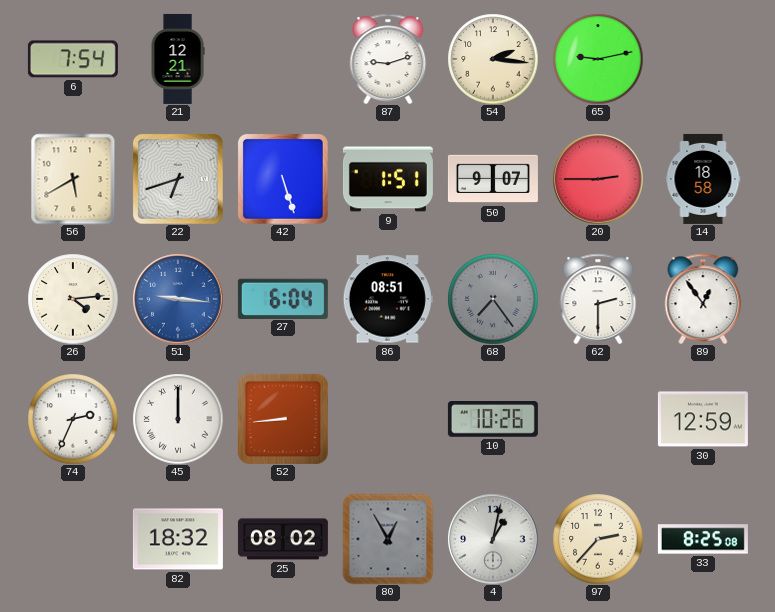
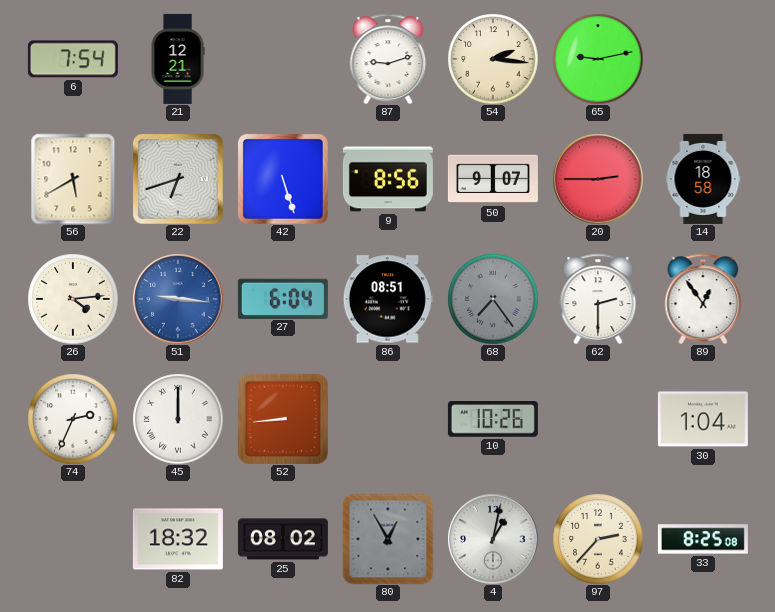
9: 1:51 -> 8:56
30: 12:59 -> 1:04
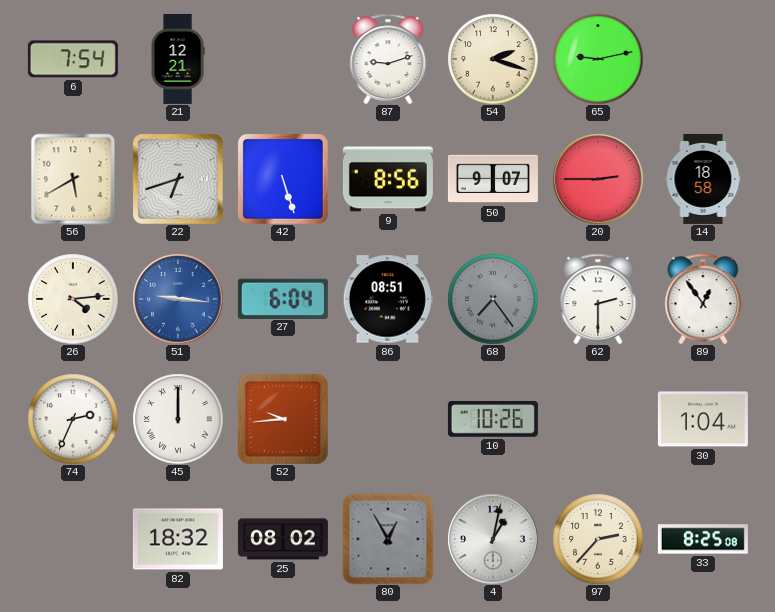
54: 2:16 -> 2:18
52: 8:44 -> 9:44
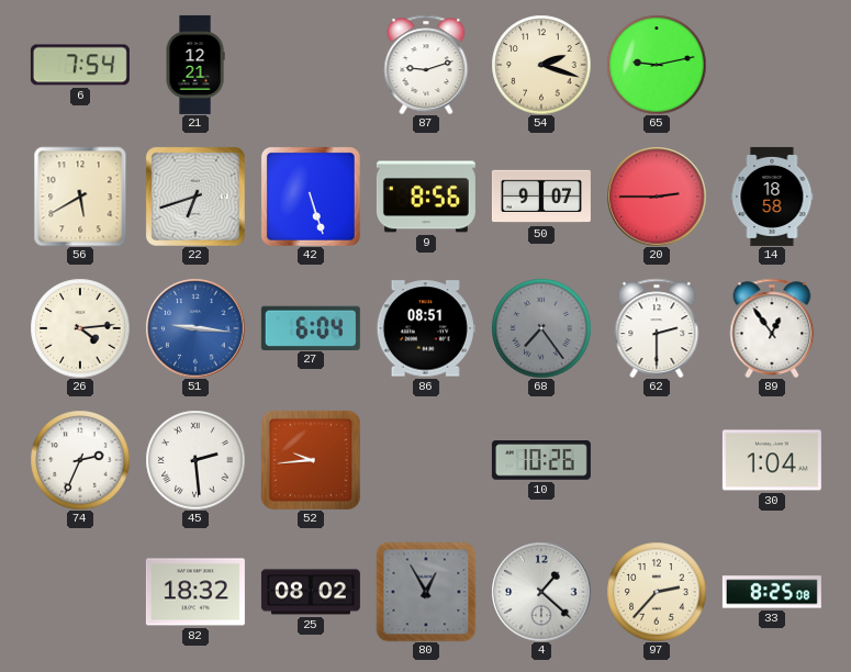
45: 12:00 -> 2:29
4: 1:02 -> 1:22
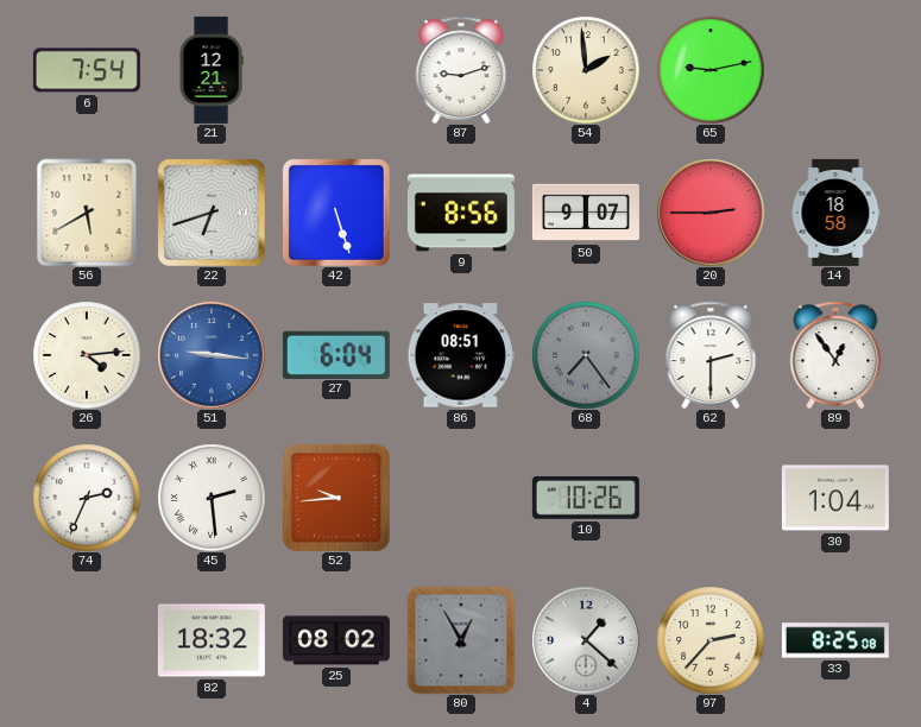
54: 2:18 -> 1:59
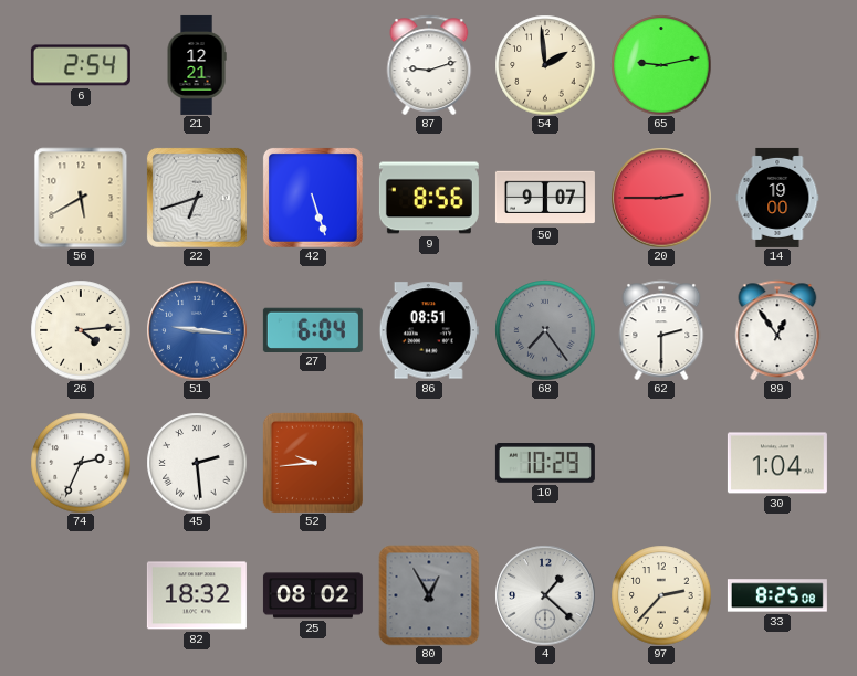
6: 7:54 -> 2:54
14: 18:58 -> 19:00
10: 10:26 -> 10:29
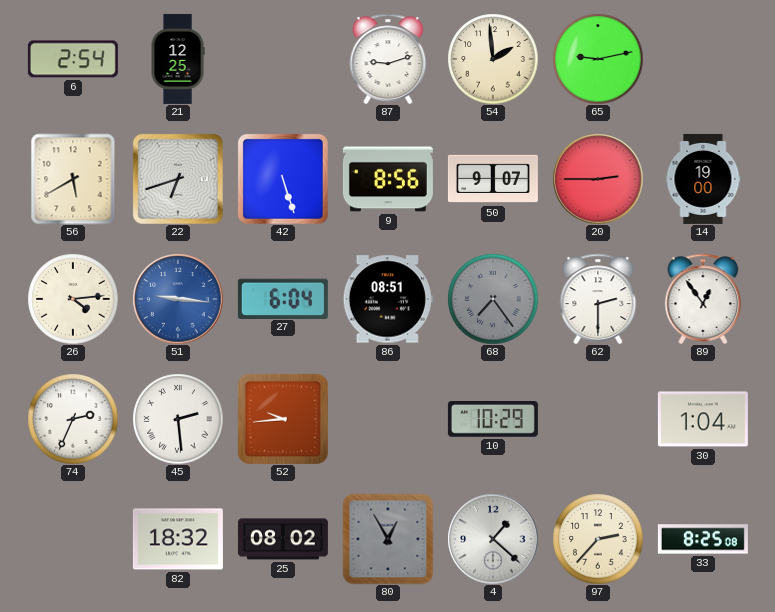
21: 12:21 -> 12:25
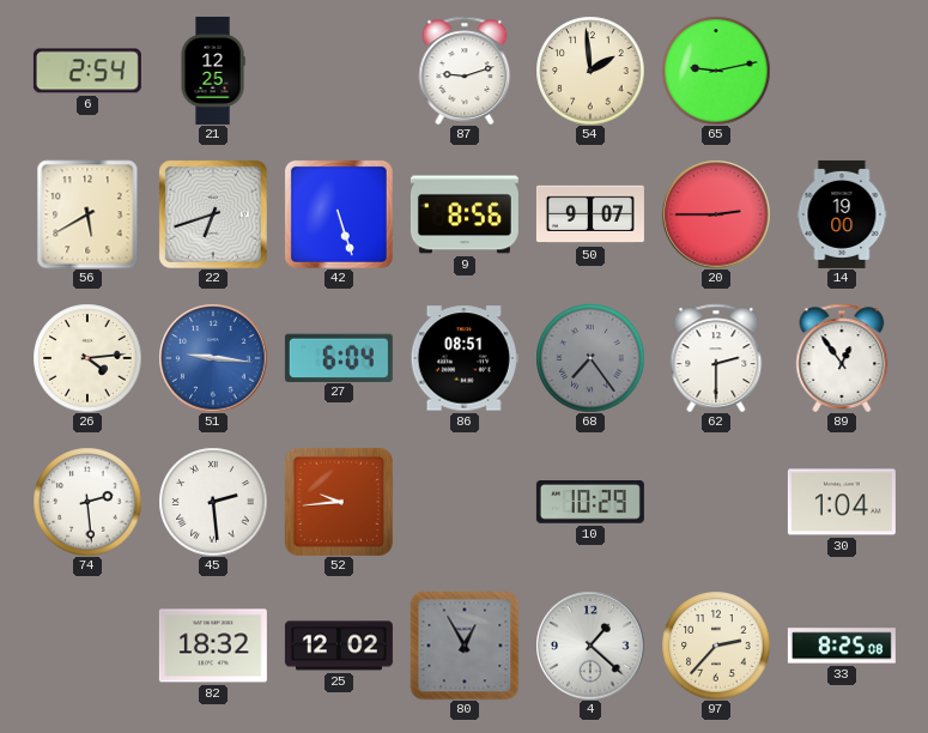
74: 2:34 -> 2:29
25: 08:02 -> 12:02
